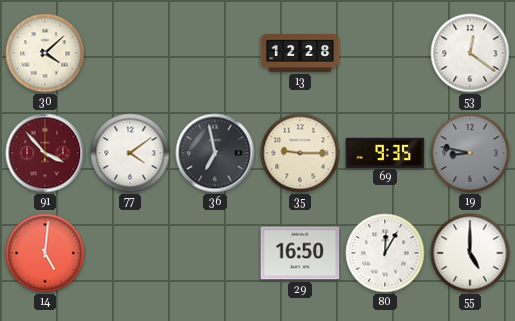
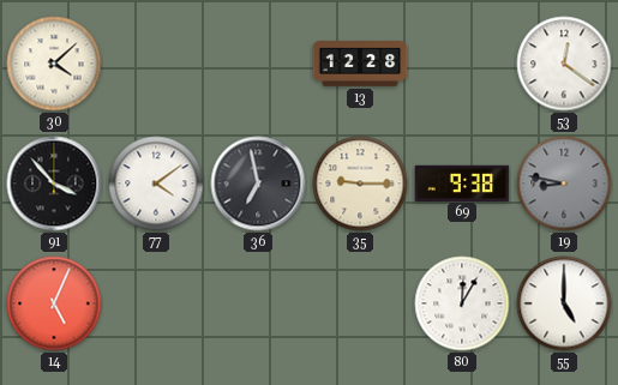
91 dial: burgundy -> black
69: 9:35 -> 9:38
14: 5:01 -> 5:04
29: 16:50 -> none
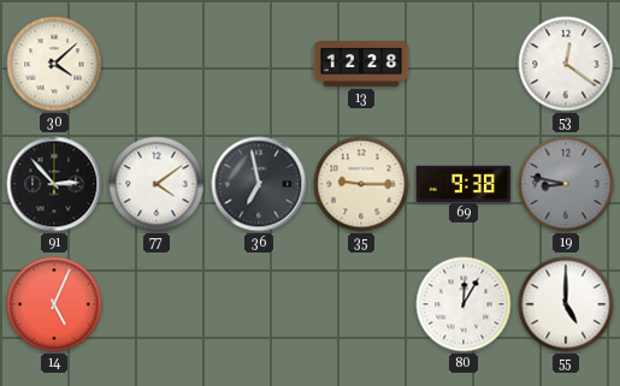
91: 3:53 -> 2:53
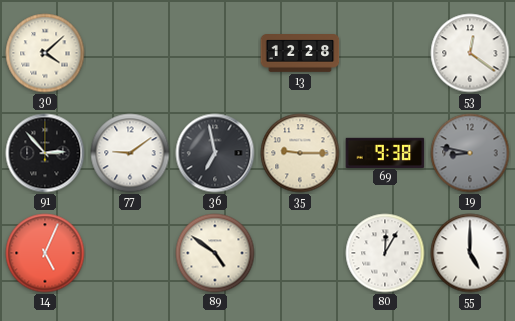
77: 4:09 -> 9:09
89: none -> 4:51
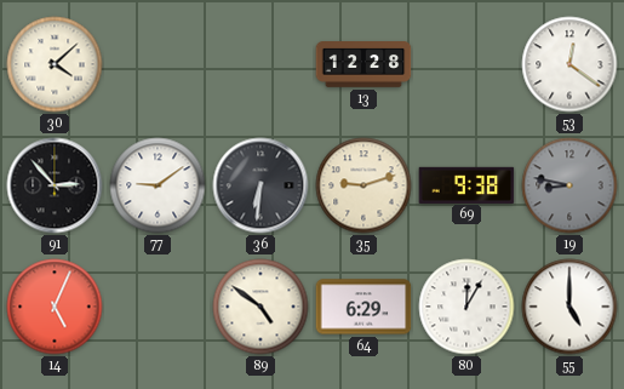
36: 6:58 -> 6:31
35: 9:15 -> 9:12
64: none -> 6:29
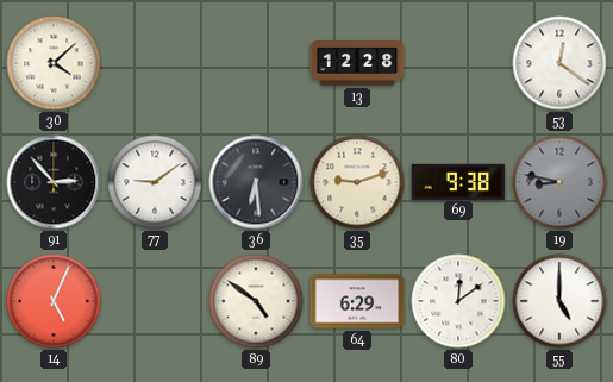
36: 6:31 -> 6:29
80: 12:05 -> 12:09
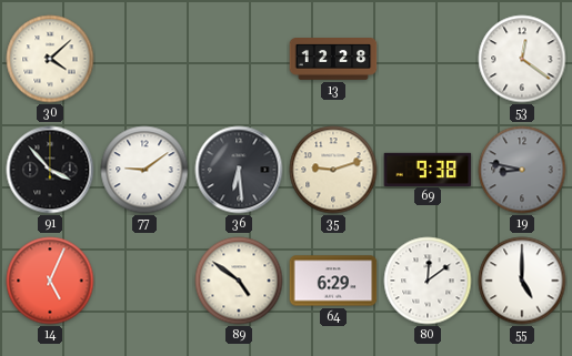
91: 2:53 -> 3:53
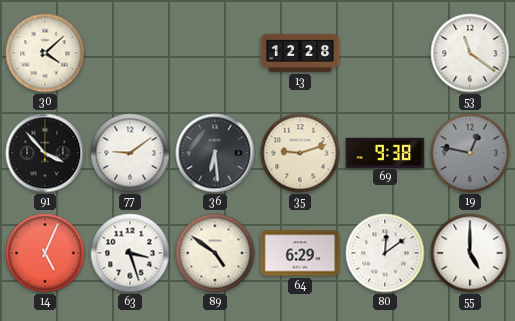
53: 12:21 -> 11:21
19: 8:47 -> 12:47
63: none -> 3:27
